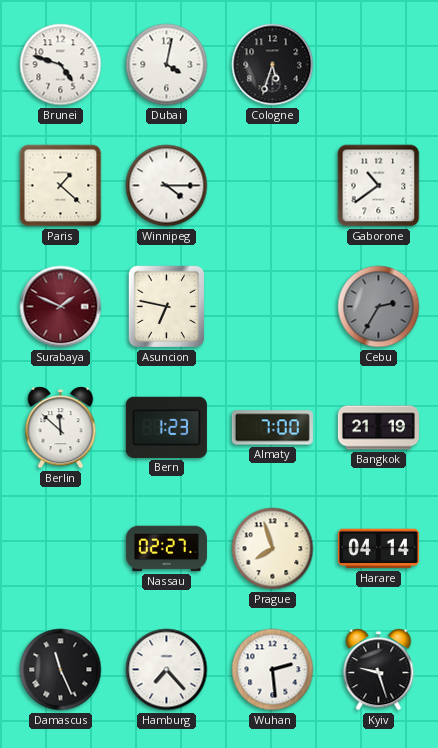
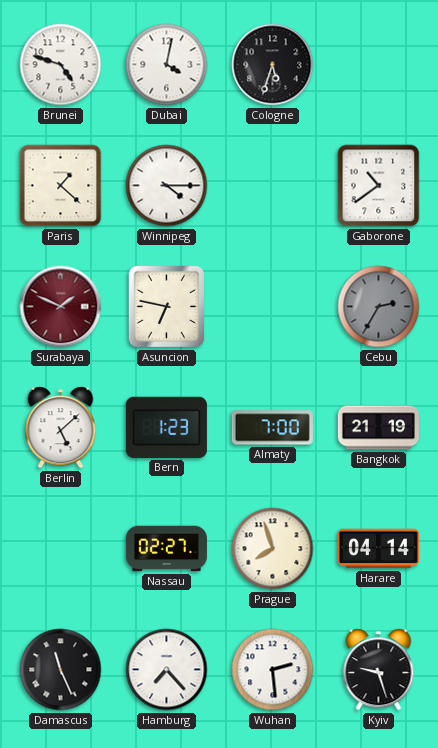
Berlin: 11:52 -> 5:08
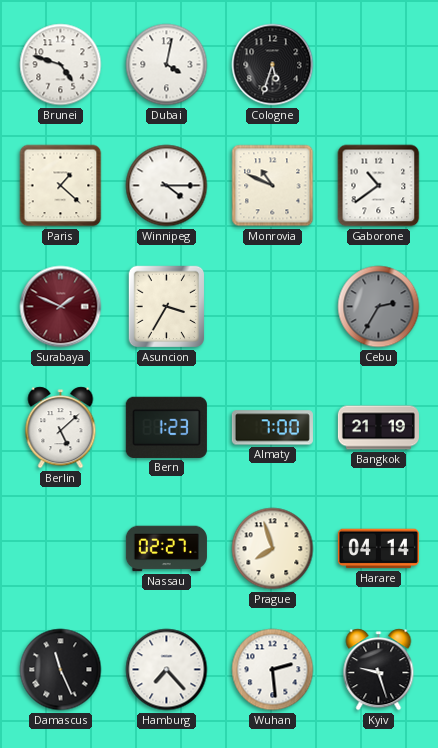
Monrovia: none -> 10:49
Asuncion: 6:47 -> 3:35
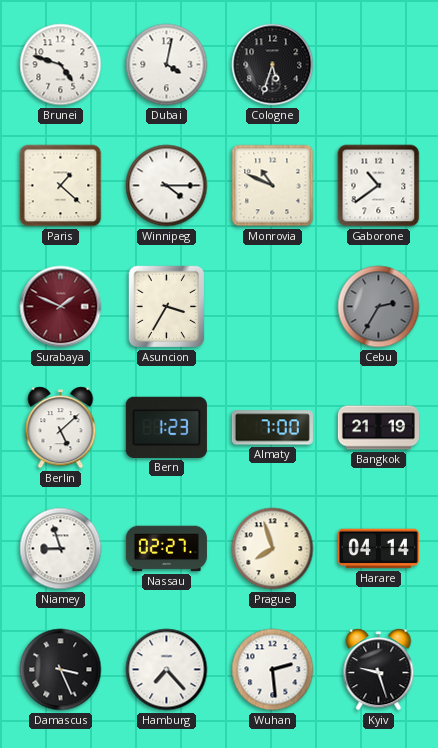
Niamey: none -> 8:57
Damascus: 11:26 -> 3:26
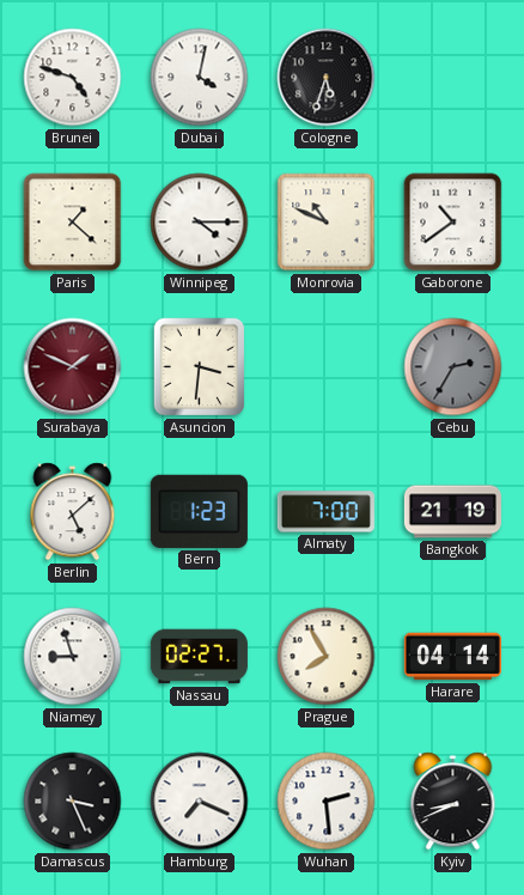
Asuncion: 3:35 -> 3:31
Prague: 7:57 -> 7:55
Hamburg: 7:23 -> 7:19
Kyiv: 9:27 -> 8:41
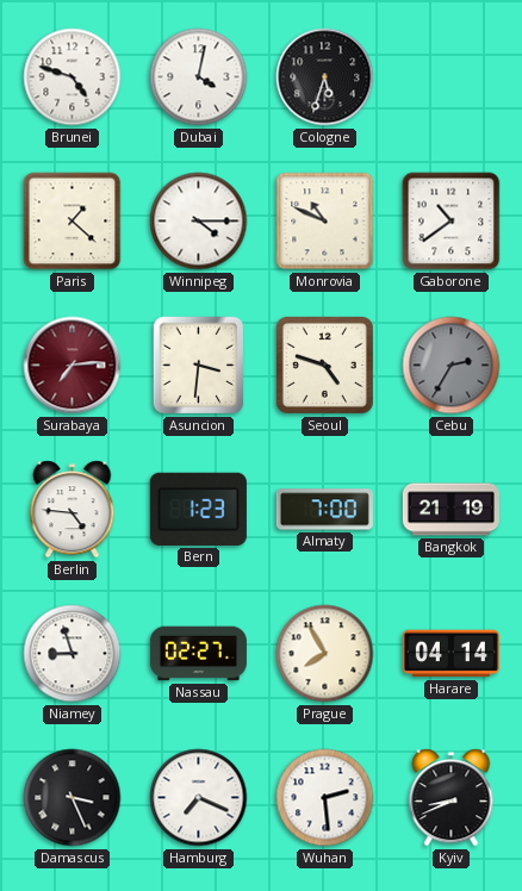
Surabaya: 1:49 -> 7:14
Seoul: none -> 4:48
Berlin: 5:08 -> 4:46
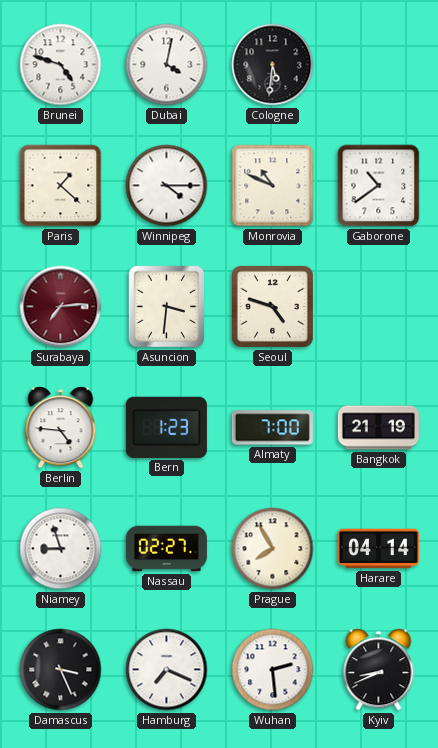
Cologne: 5:33 -> 5:31
Cebu: 2:35 -> none
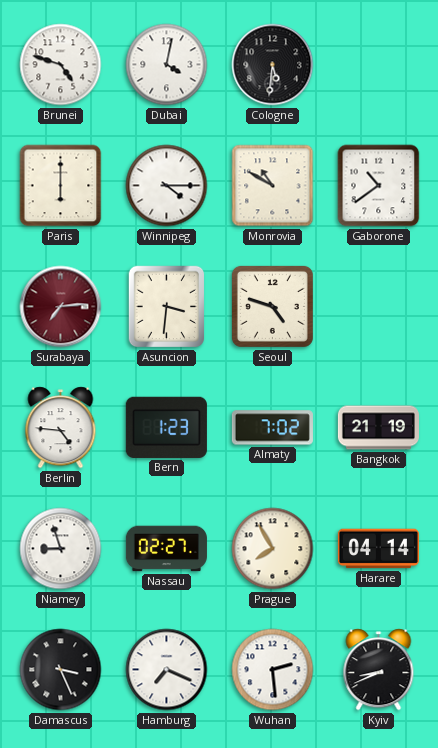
Paris: 1:22 -> 6:00
Monrovia: 10:49 -> 10:50
Almaty: 7:00 -> 7:02
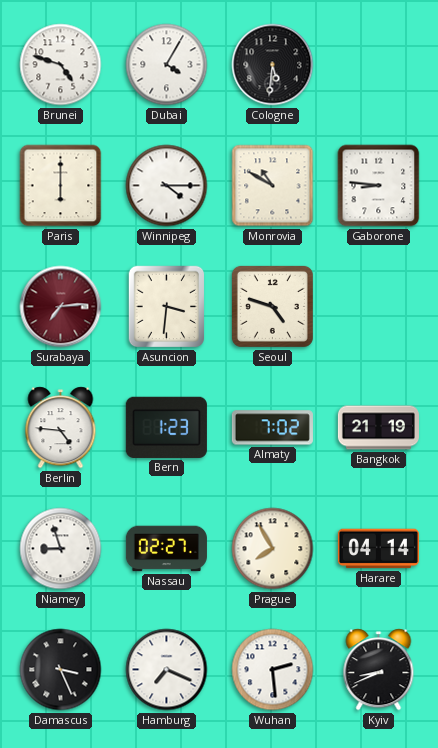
Dubai: 4:02 -> 4:05
Gaborone: 10:39 -> 8:46
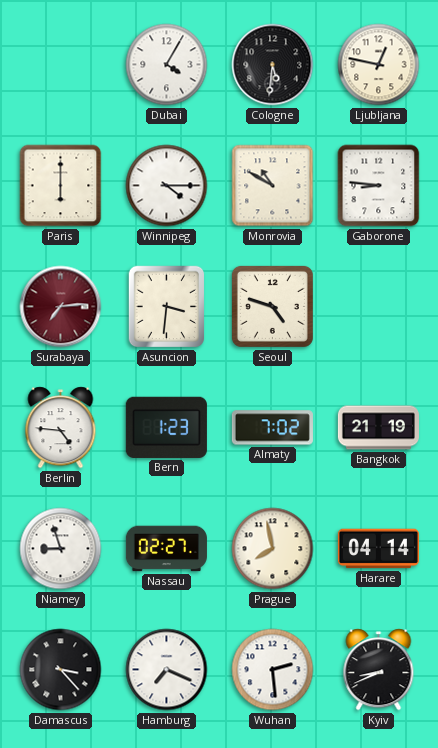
Brunei: 4:48 -> none
Ljubljana: none -> 12:47
Prague: 7:55 -> 7:58
Damascus: 3:26 -> 3:23
